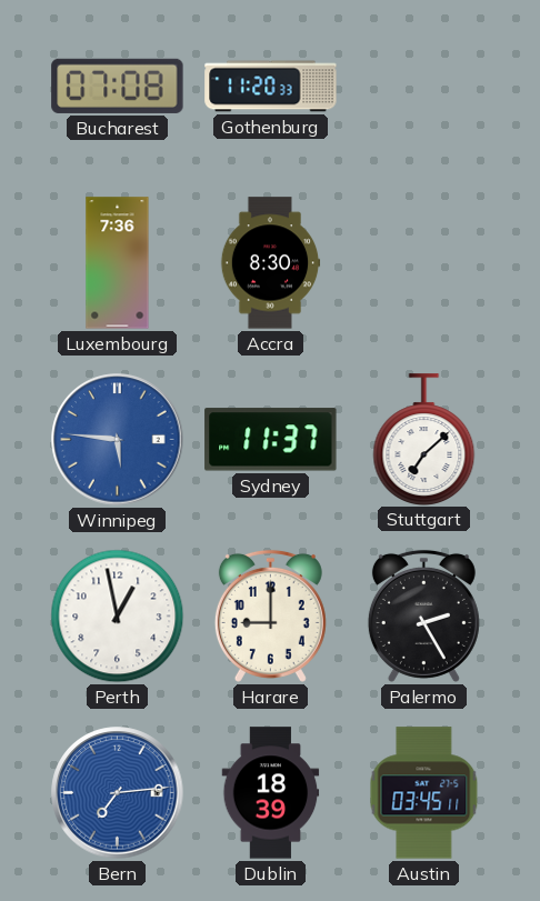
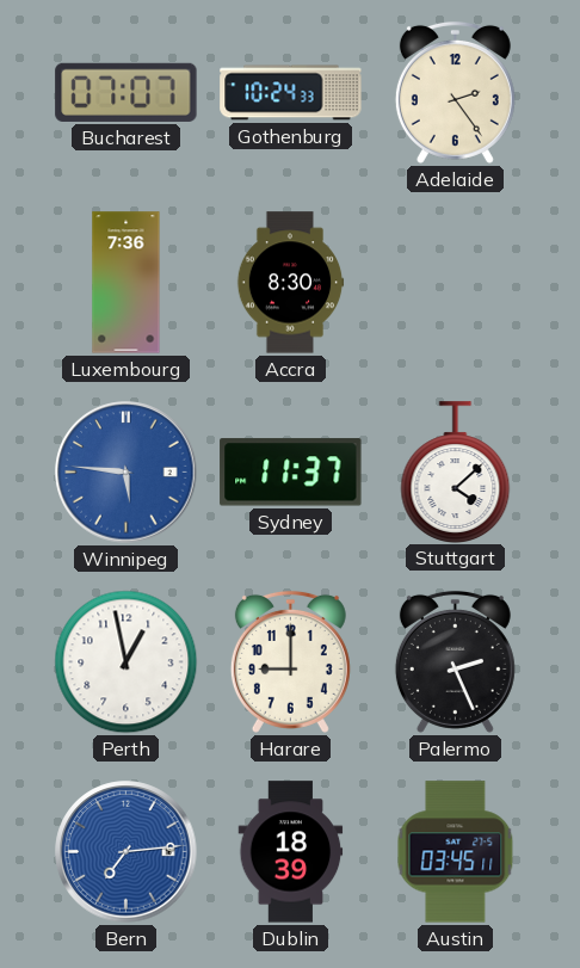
Bucharest: 07:08 -> 07:07
Gothenburg: 11:20 -> 10:24
Adelaide: none -> 2:24
Stuttgart: 7:08 -> 4:08
Palermo: 2:25 -> 2:26
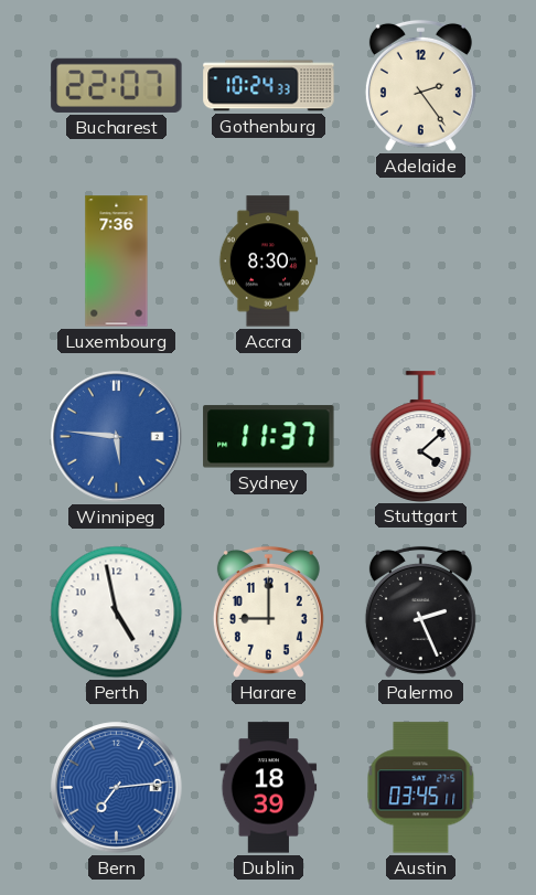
Bucharest: 07:07 -> 22:07
Perth: 12:58 -> 4:58
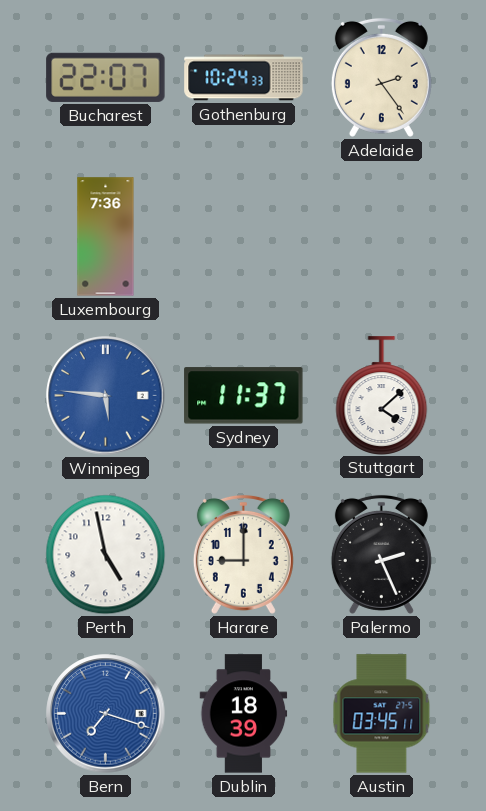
Accra: 8:30 -> none
Bern: 7:14 -> 7:18
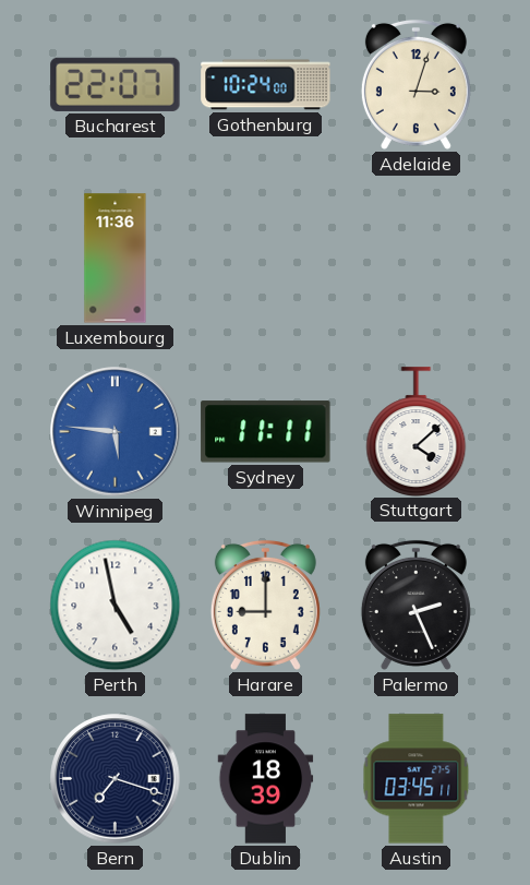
Gothenburg: 10:24:33 -> 10:24:00
Adelaide: 2:24 -> 3:03
Luxembourg: 7:36 -> 11:36
Sydney: 11:37 -> 11:11
Bern dial: blue -> navy
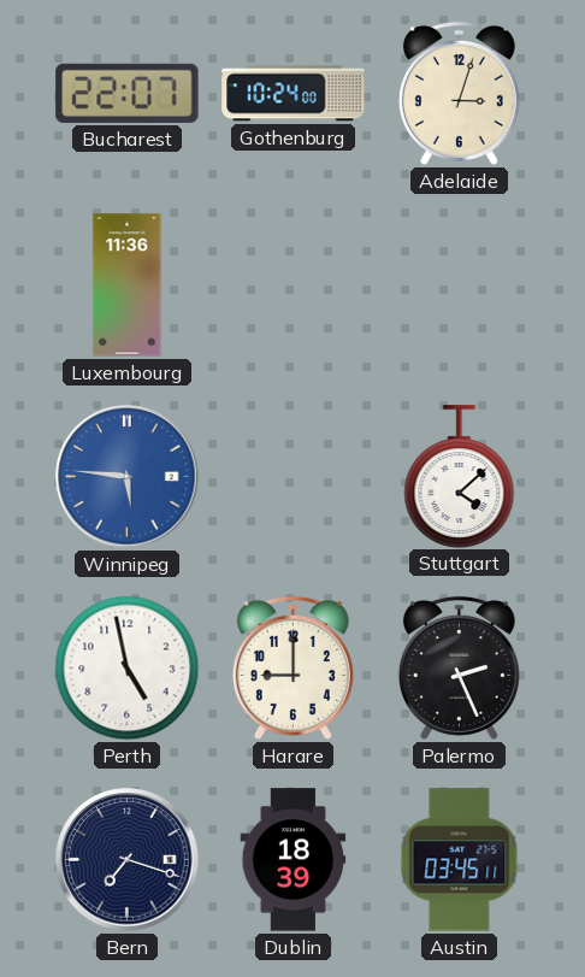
Sydney: 11:11 -> none
